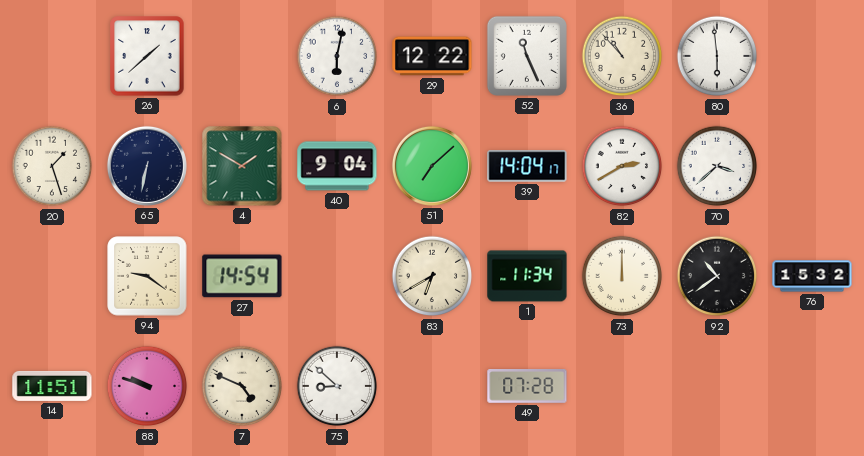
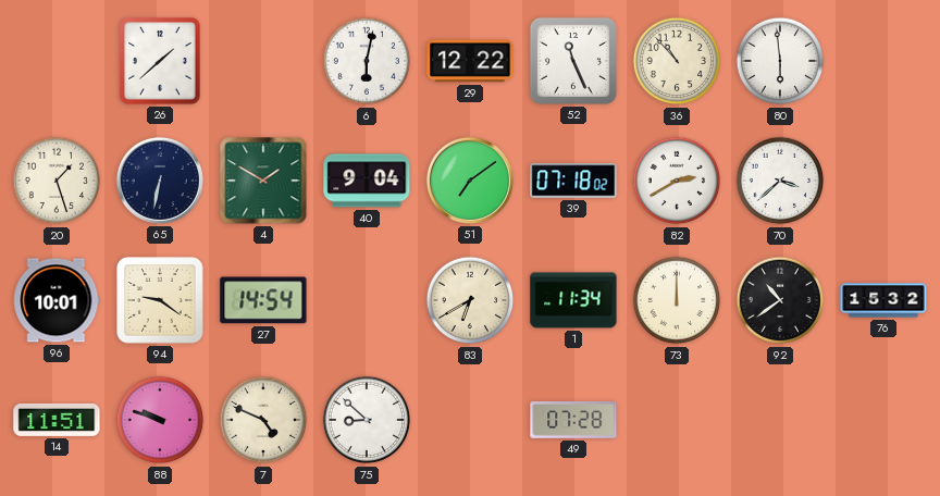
51: 7:08 -> 7:09
39: 14:04 -> 07:18
96: none -> 10:01
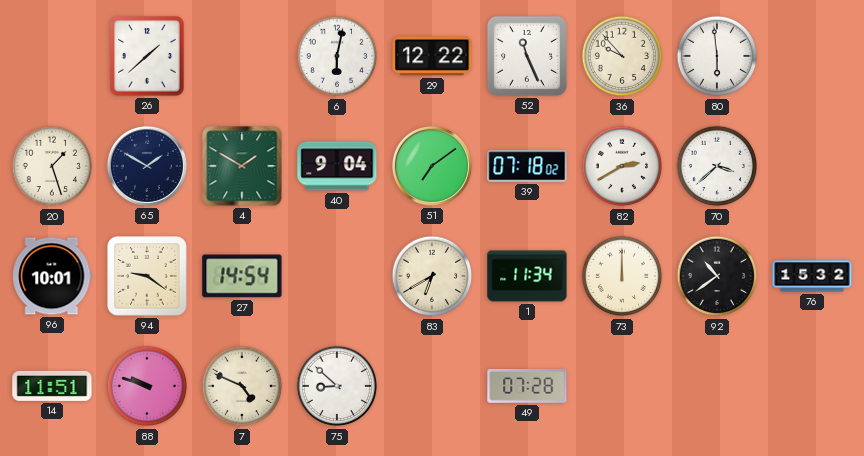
36: 10:53 -> 9:53
65: 6:32 -> 1:50
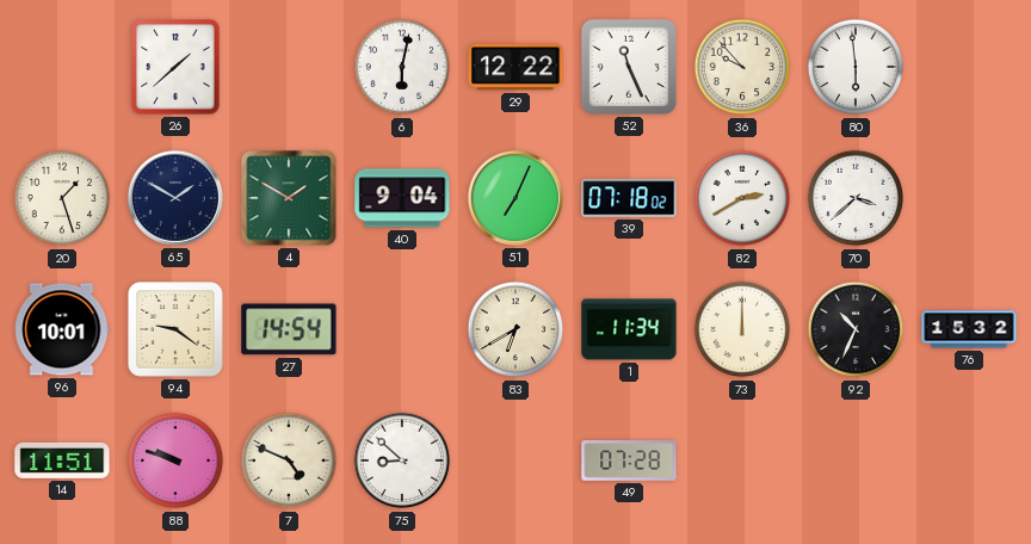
51: 7:09 -> 7:04
92: 10:39 -> 10:34
